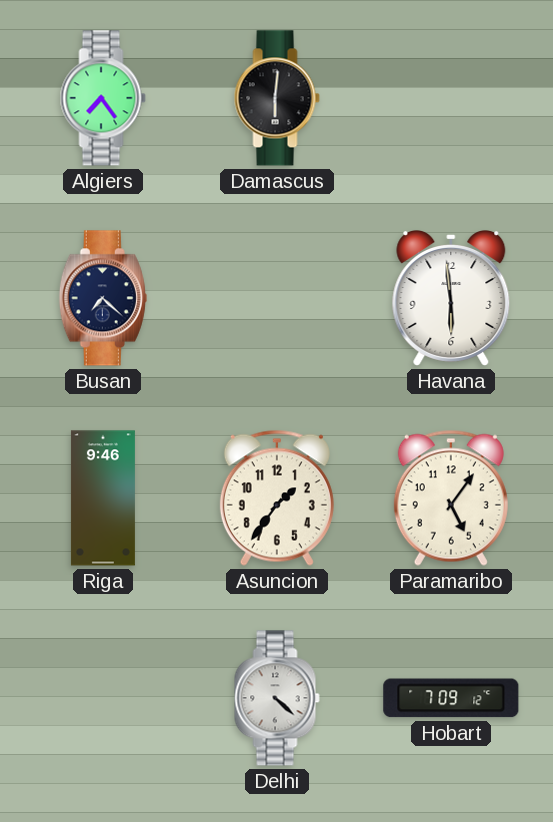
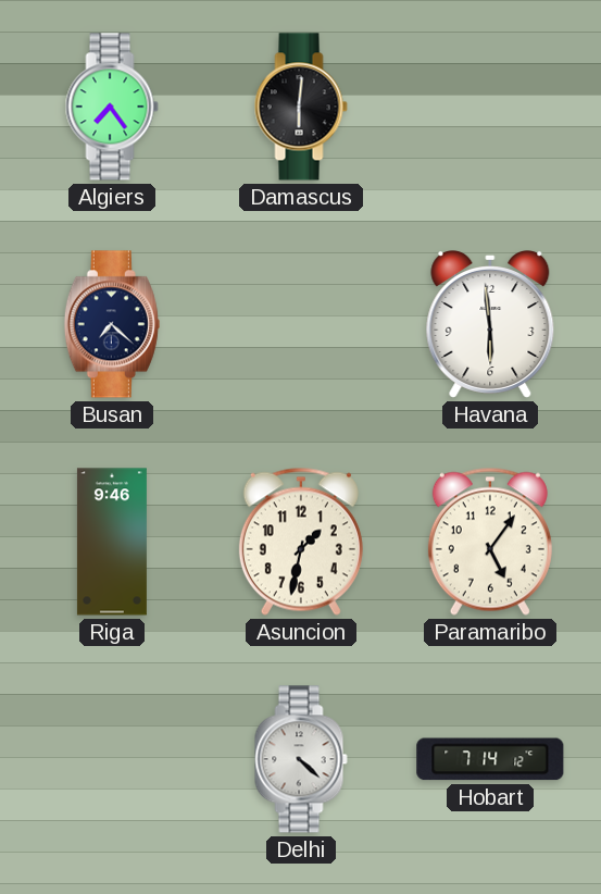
Asuncion: 1:36 -> 1:32
Hobart: 7:09 -> 7:14
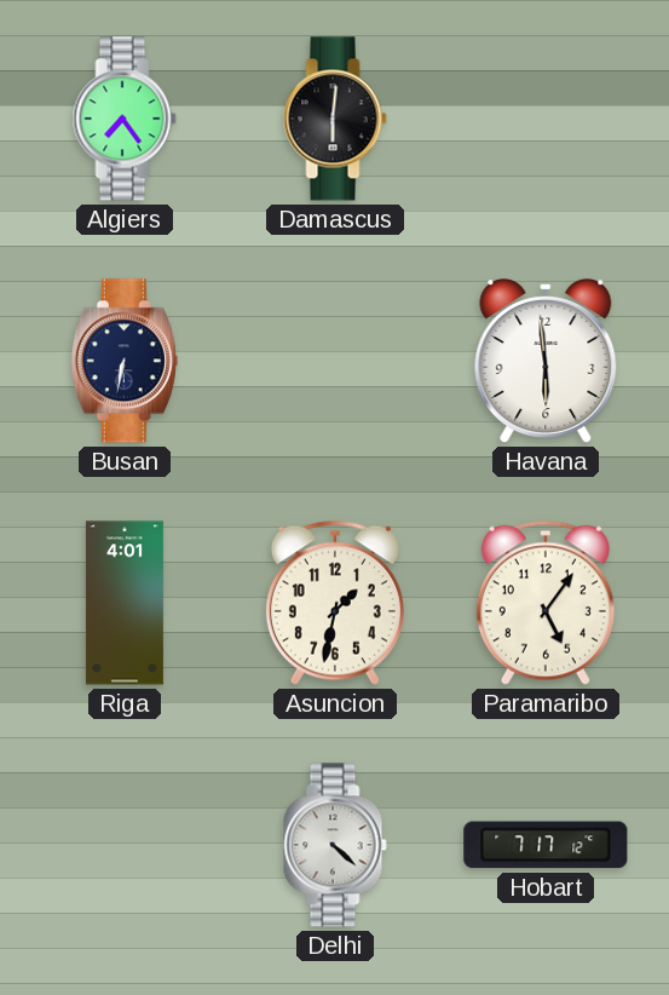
Busan: 7:22 -> 6:32
Riga: 9:46 -> 4:01
Hobart: 7:14 -> 7:17
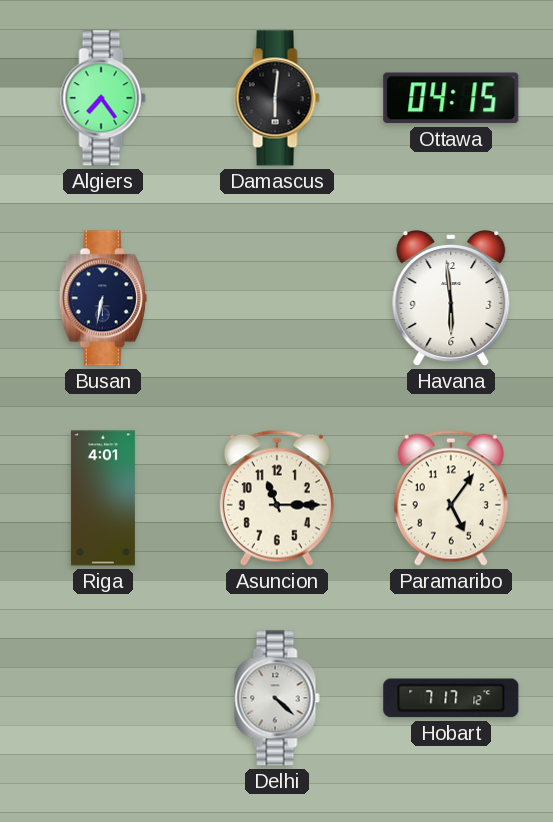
Ottawa: none -> 04:15
Asuncion: 1:32 -> 11:15
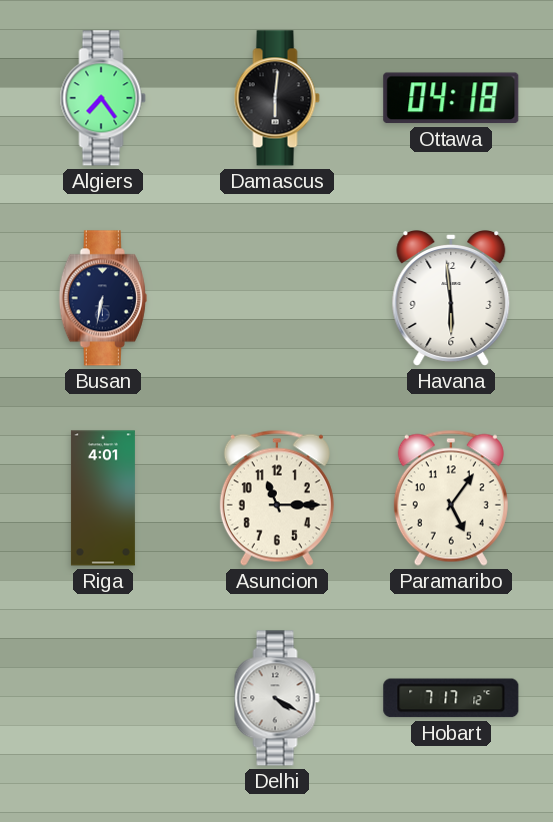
Ottawa: 04:15 -> 04:18
Delhi: 4:22 -> 4:20
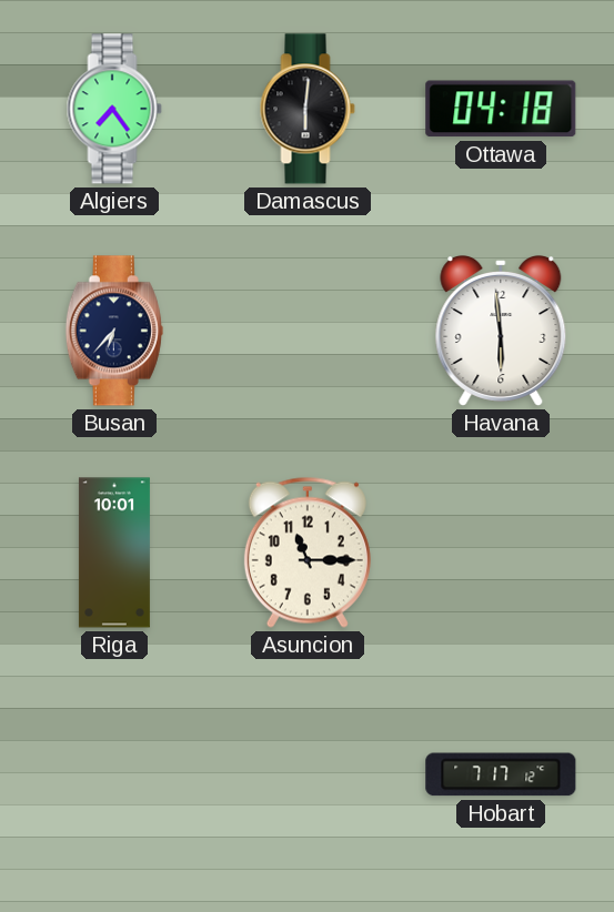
Busan: 6:32 -> 6:37
Riga: 4:01 -> 10:01
Paramaribo: 5:06 -> none
Delhi: 4:20 -> none
